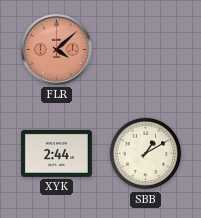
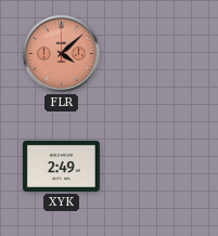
XYK: 2:44 -> 2:49
SBB: 1:10 -> none
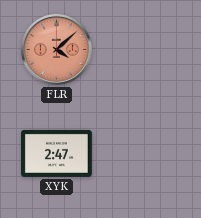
XYK: 2:49 -> 2:47
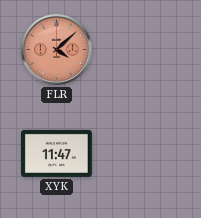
XYK: 2:47 -> 11:47
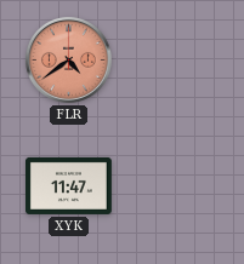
FLR: 4:08 -> 4:39
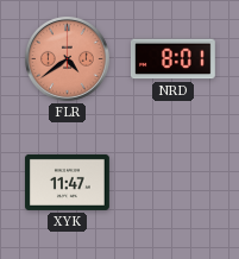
NRD: none -> 8:01
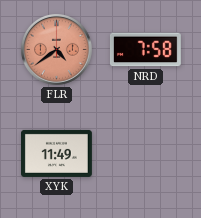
NRD: 8:01 -> 7:58
XYK: 11:47 -> 11:49
